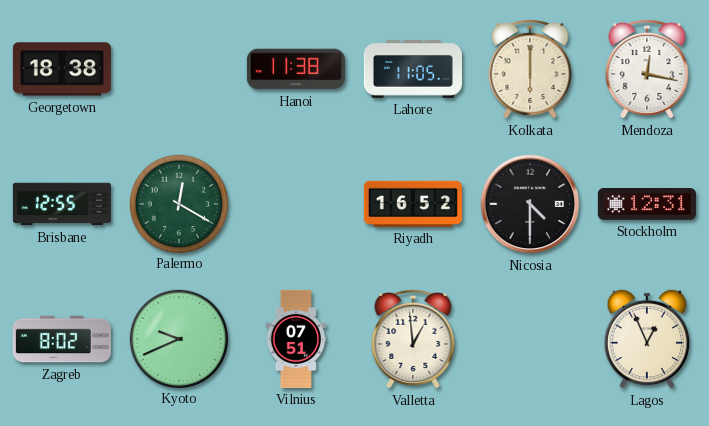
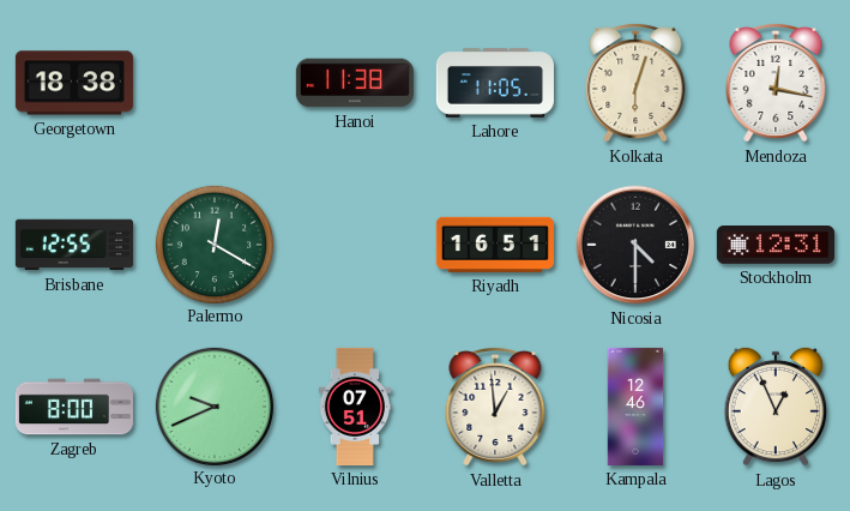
Kolkata: 6:00 -> 6:03
Riyadh: 16:52 -> 16:51
Zagreb: 8:02 -> 8:00
Kampala: none -> 12:46
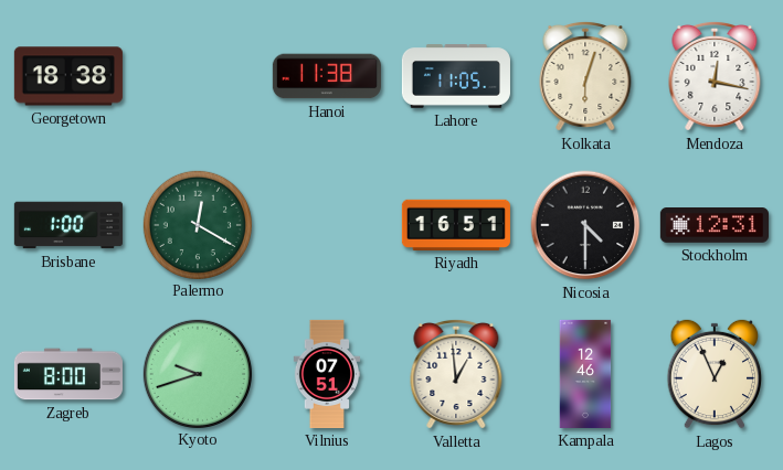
Brisbane: 12:55 -> 1:00
Kyoto: 9:41 -> 9:42
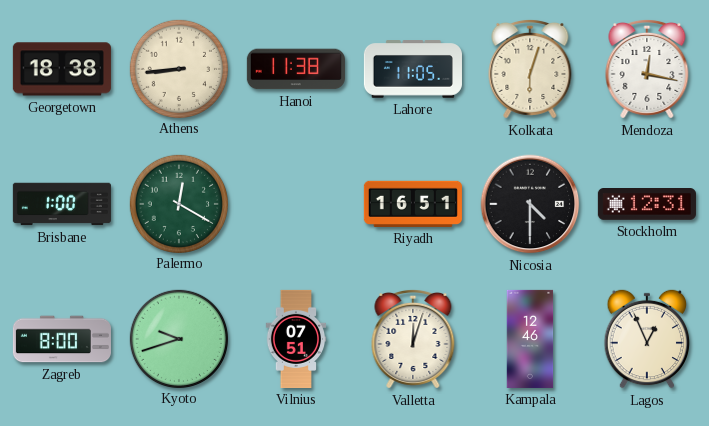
Athens: none -> 8:44
Valletta: 12:59 -> 12:03
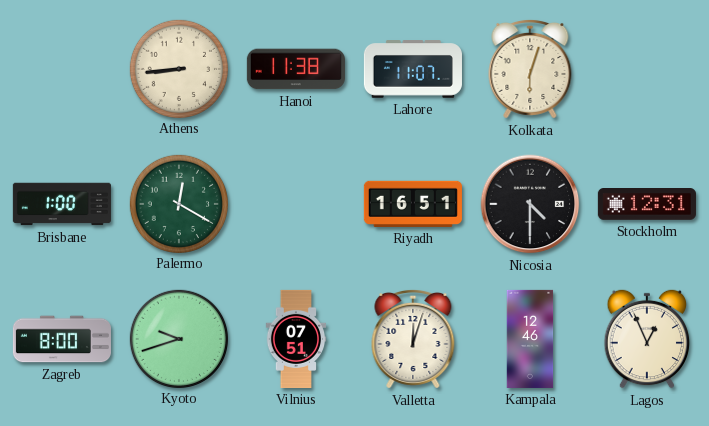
Georgetown: 18:38 -> none
Lahore: 11:05 -> 11:07
Mendoza: 12:17 -> none
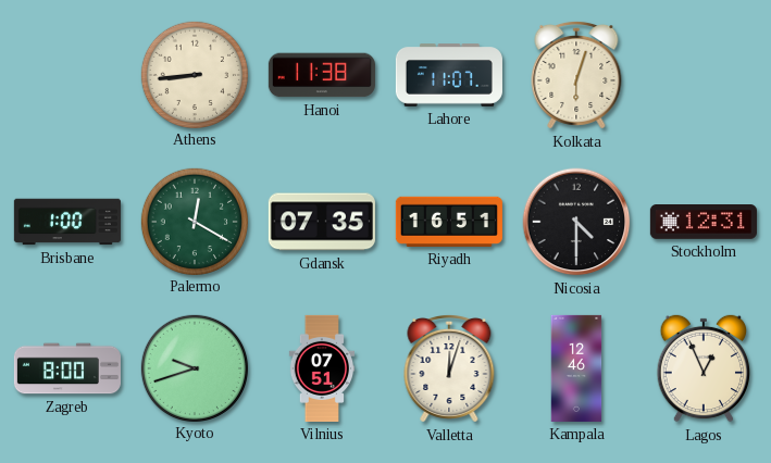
Gdansk: none -> 07:35
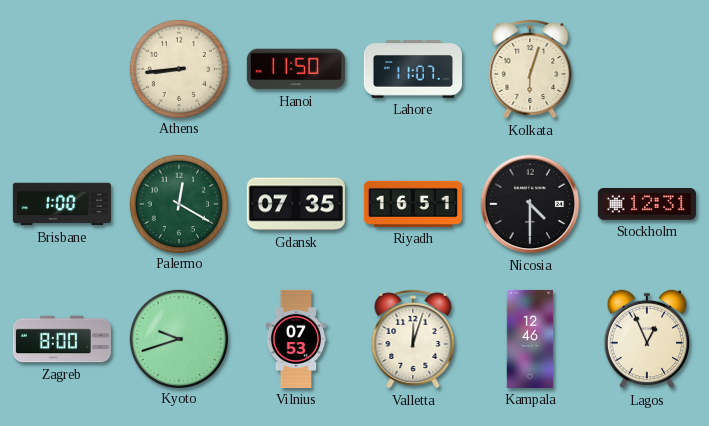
Hanoi: 11:38 -> 11:50
Vilnius: 07:51 -> 07:53
